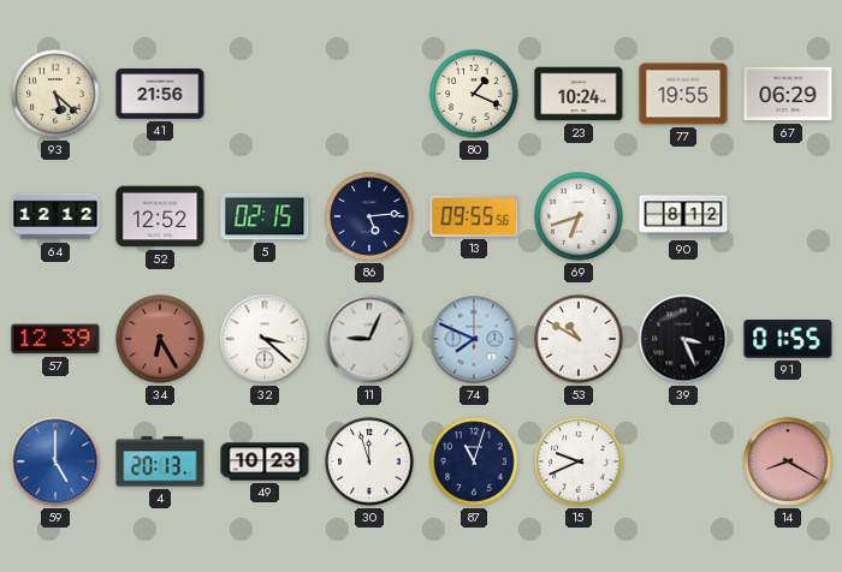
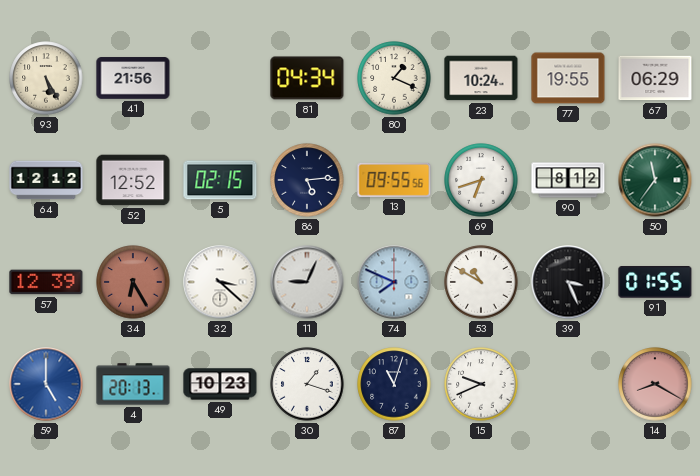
93: 5:22 -> 5:25
81: none -> 04:34
50: none -> 11:36
30: 11:57 -> 1:18
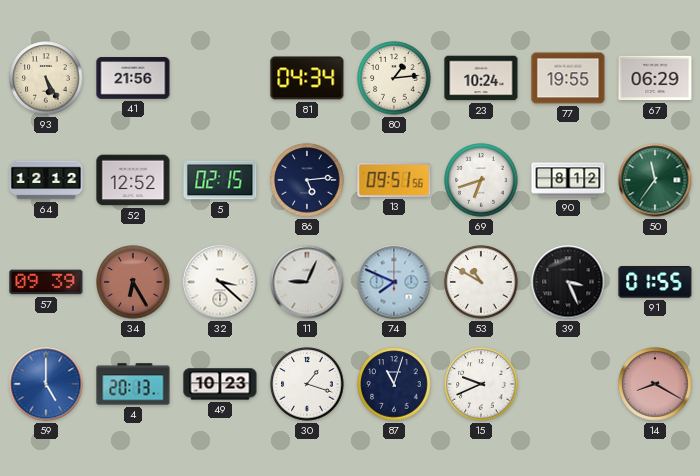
80: 1:19 -> 1:14
13: 09:55 -> 09:51
57: 12:39 -> 09:39
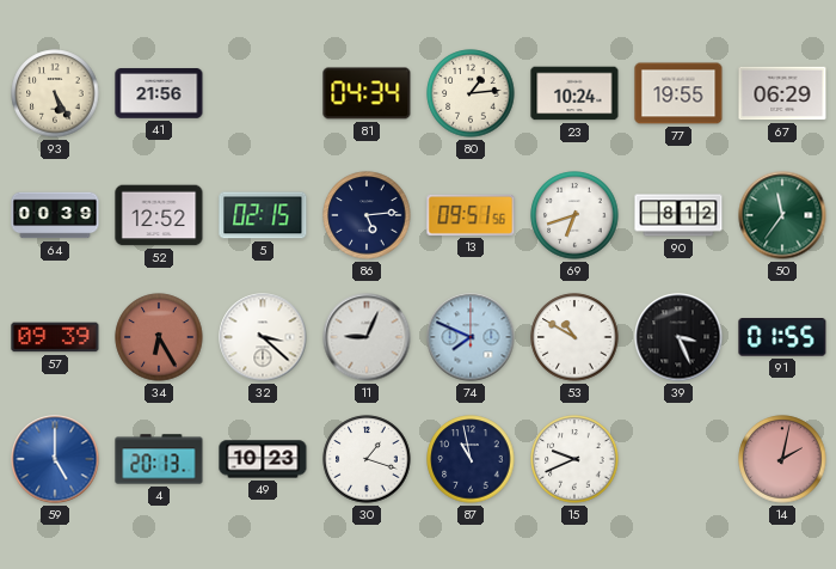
64: 12:12 -> 00:39
87: 11:03 -> 10:58
14: 8:20 -> 2:02
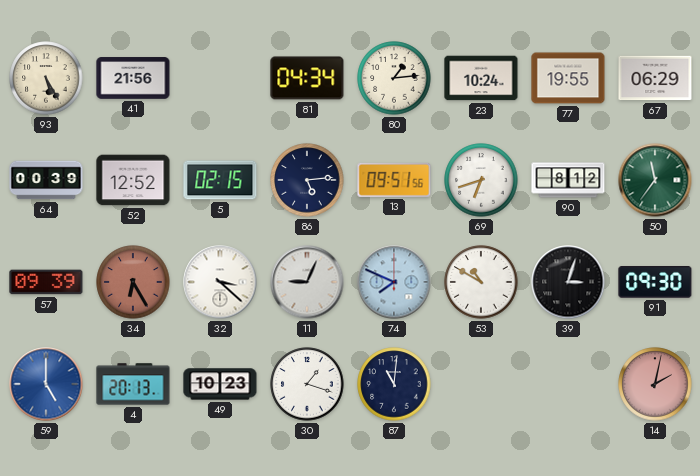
39: 3:26 -> 3:03
91: 01:55 -> 09:30
87: 10:58 -> 11:01
15: 9:41 -> none
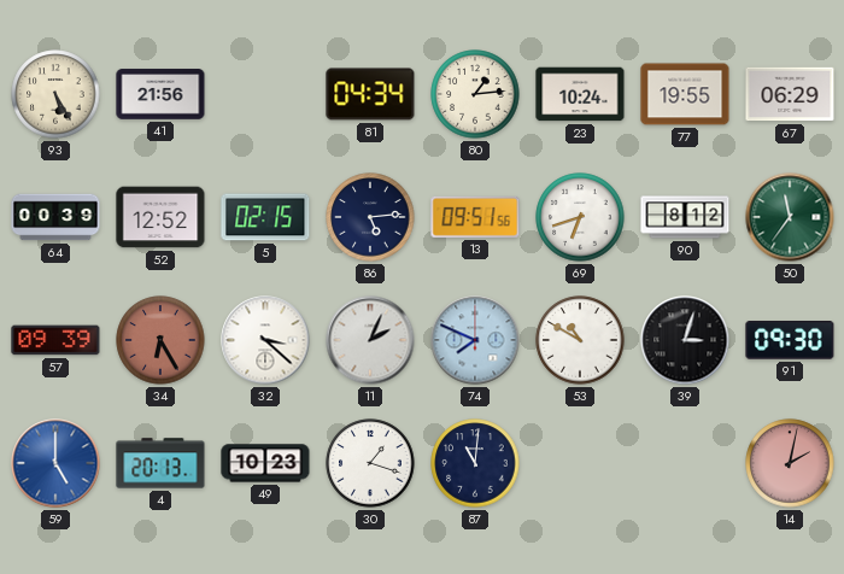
11: 9:04 -> 2:04
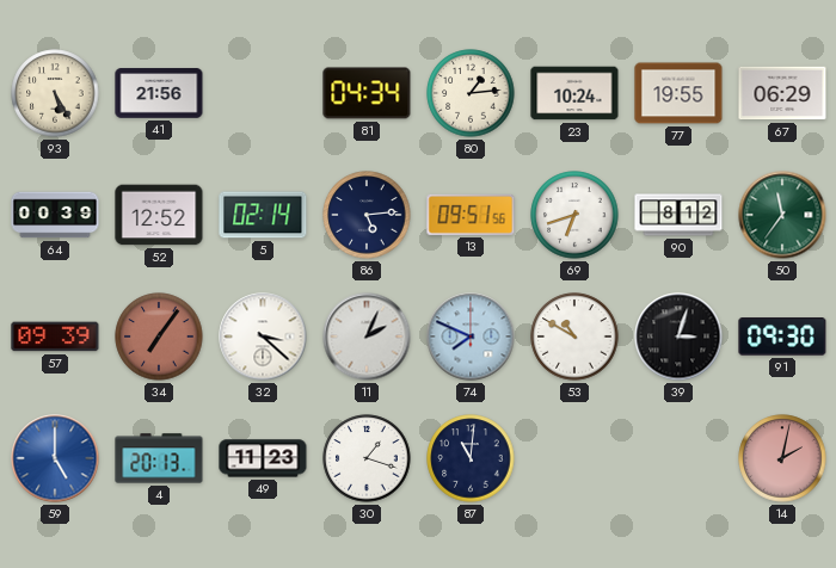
5: 02:15 -> 02:14
34: 6:25 -> 7:06
49: 10:23 -> 11:23
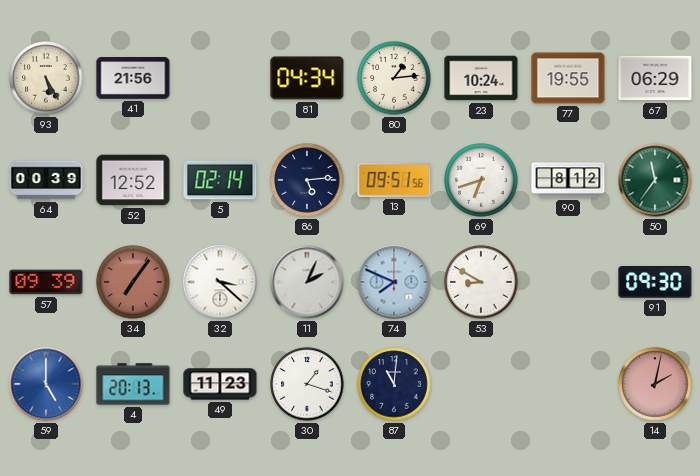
53: 10:50 -> 8:50
39: 3:03 -> none
